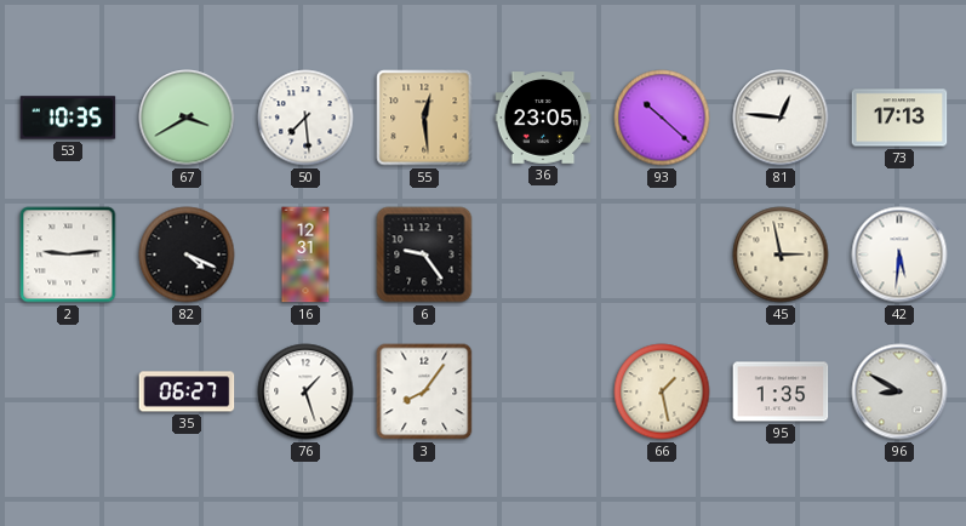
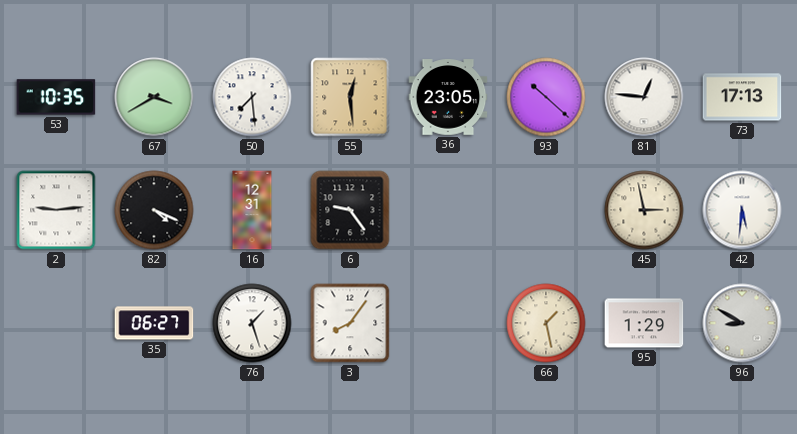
95: 1:35 -> 1:29
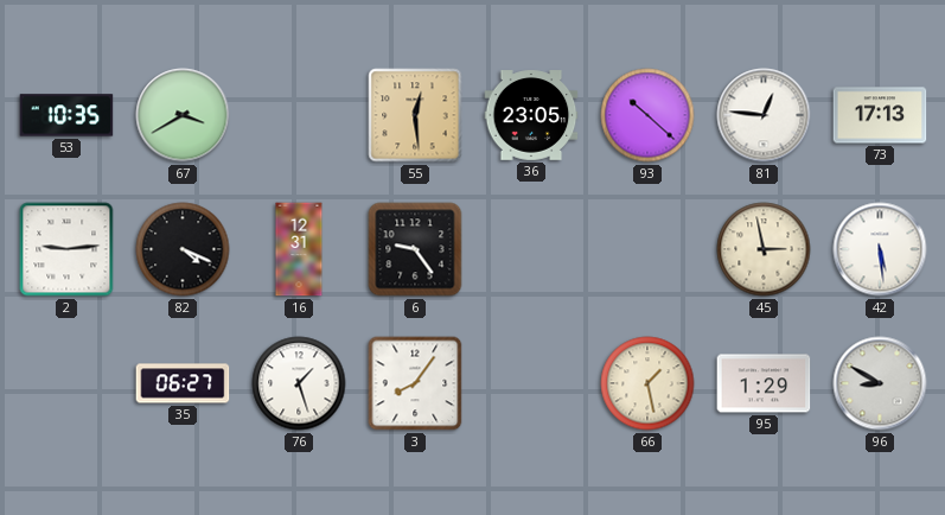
50: 7:29 -> none
42: 5:31 -> 5:29
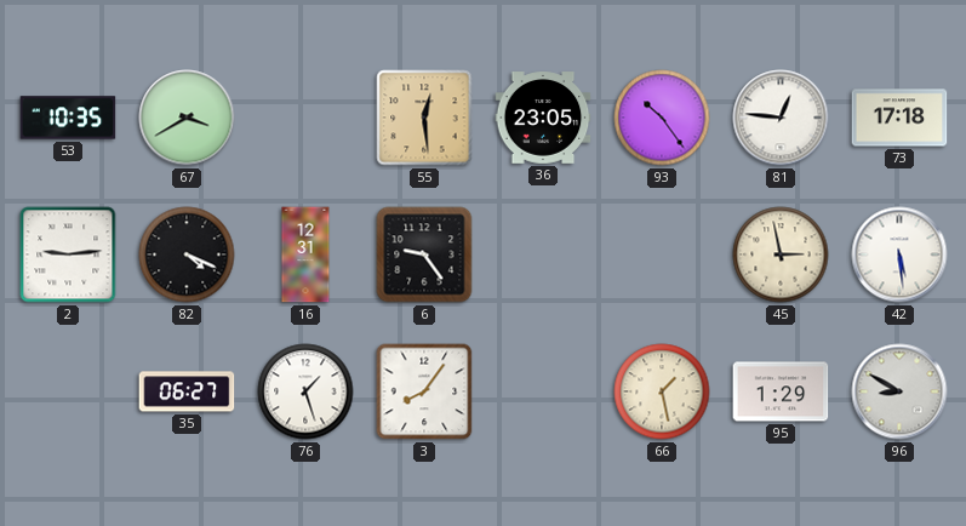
93: 10:22 -> 10:24
73: 17:13 -> 17:18
